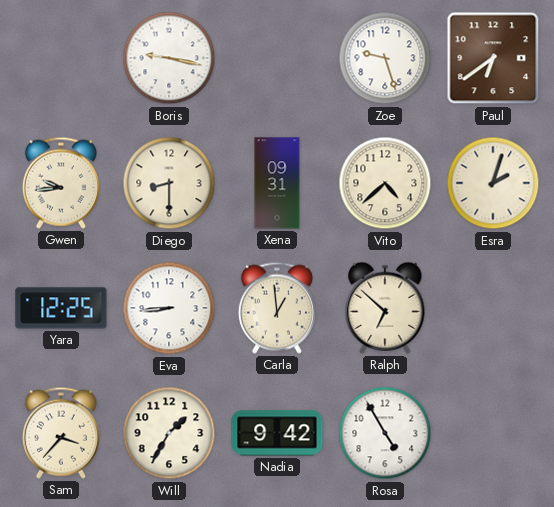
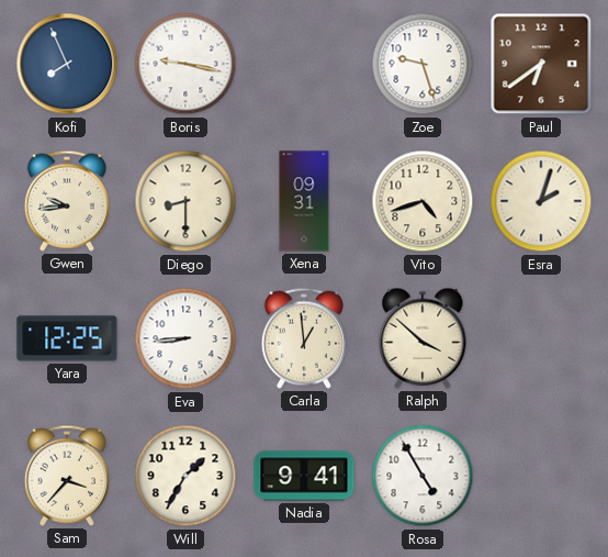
Kofi: none -> 7:56
Vito: 4:38 -> 4:42
Ralph: 6:52 -> 3:52
Nadia: 9:42 -> 9:41
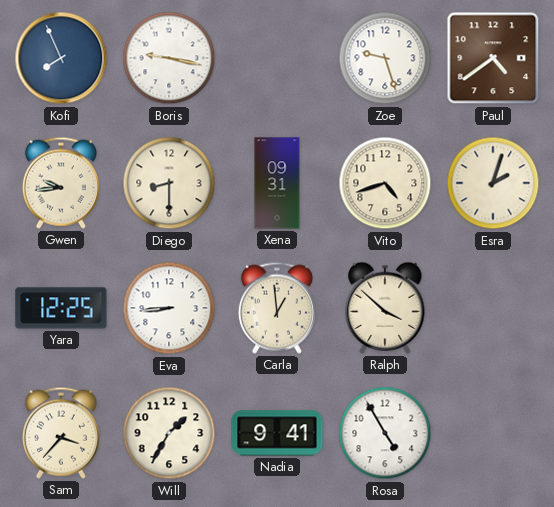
Paul: 6:39 -> 4:39
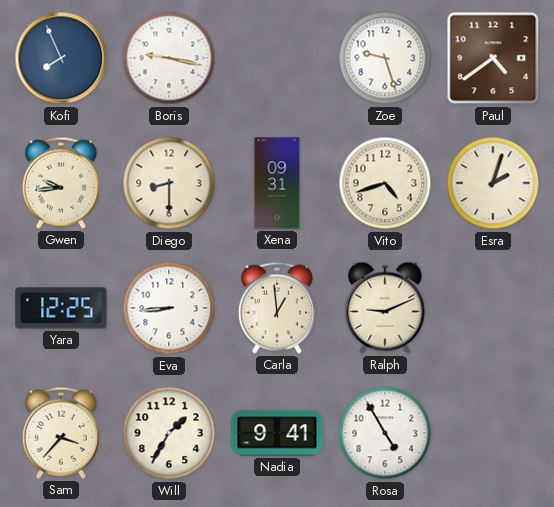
Ralph: 3:52 -> 9:11
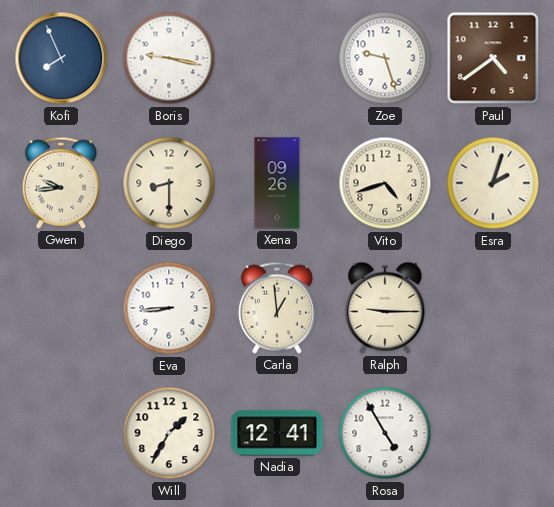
Xena: 09:31 -> 09:26
Yara: 12:25 -> none
Ralph: 9:11 -> 9:15
Sam: 3:37 -> none
Nadia: 9:41 -> 12:41
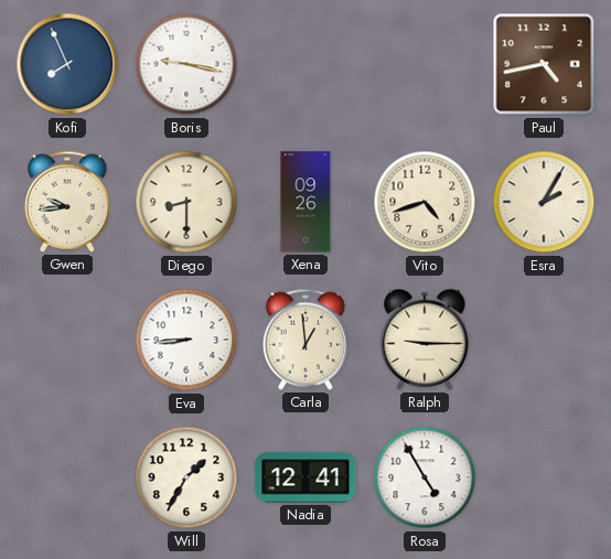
Zoe: 9:27 -> none
Paul: 4:39 -> 4:43
Esra: 2:03 -> 2:05
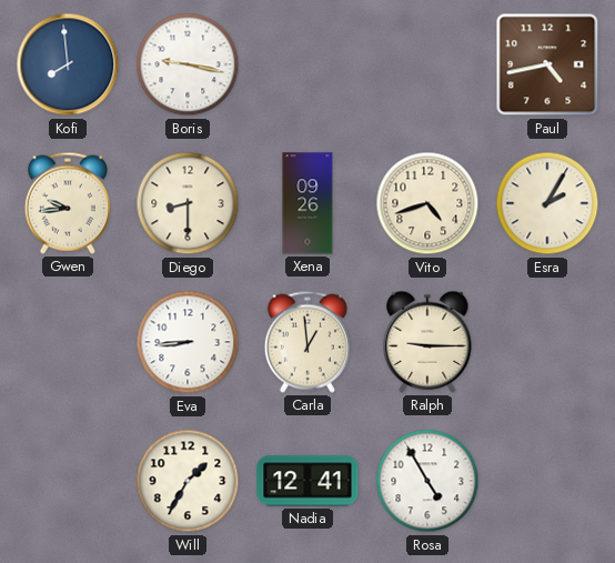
Kofi: 7:56 -> 7:59
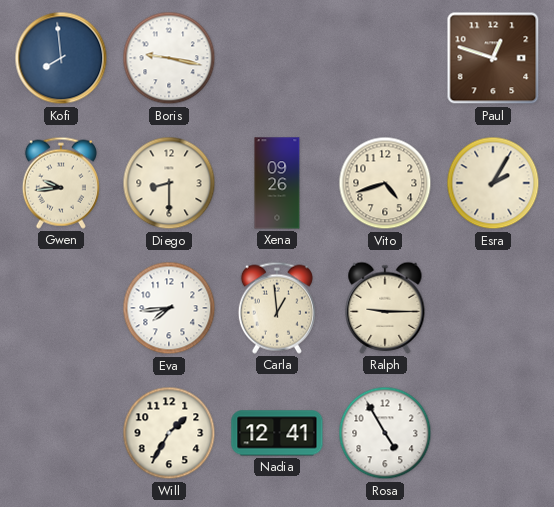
Paul: 4:43 -> 12:48
Eva: 8:44 -> 7:44
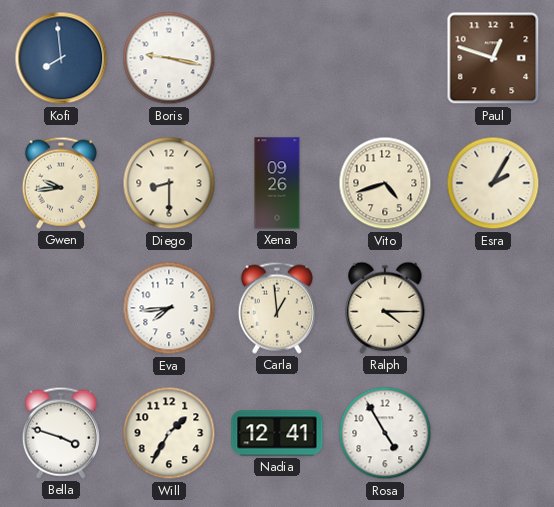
Ralph: 9:15 -> 4:15
Bella: none -> 3:48
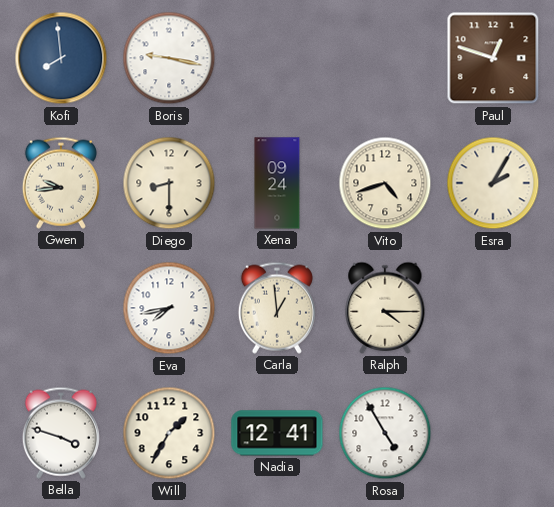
Xena: 09:26 -> 09:24
Eva: 7:44 -> 7:43
